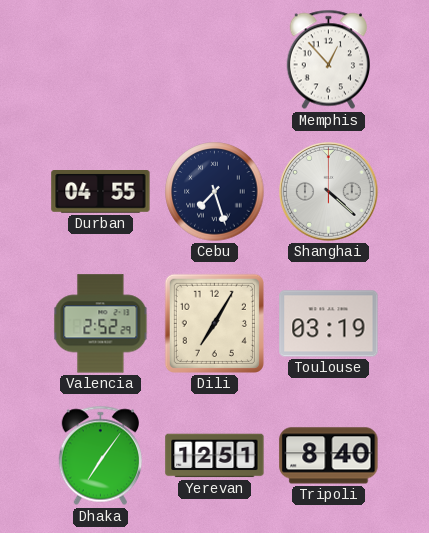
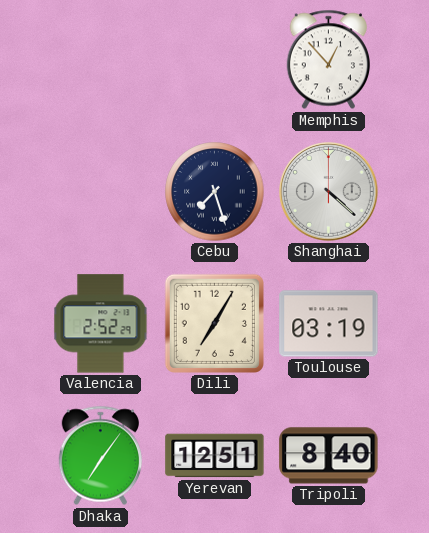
Durban: 04:55 -> none
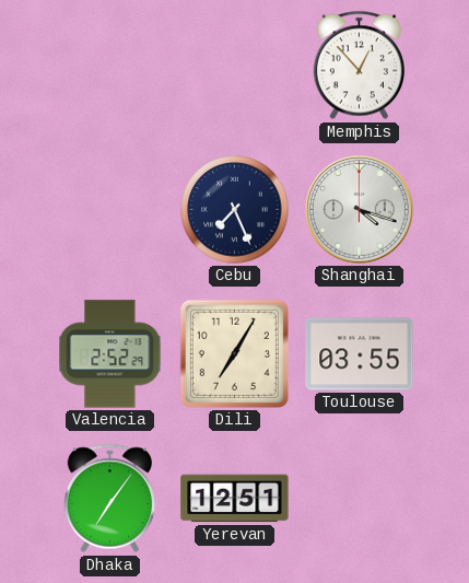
Cebu: 7:27 -> 7:26
Shanghai: 4:22 -> 4:18
Toulouse: 03:19 -> 03:55
Tripoli: 8:40 -> none
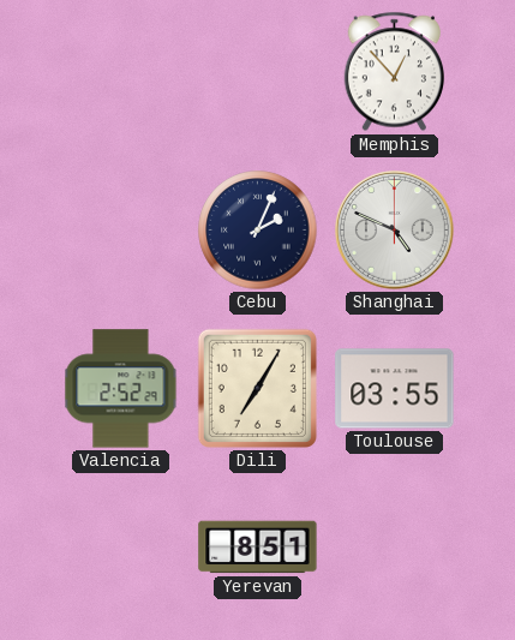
Cebu: 7:26 -> 2:04
Shanghai: 4:18 -> 4:49
Dhaka: 7:06 -> none
Yerevan: 12:51 -> 8:51
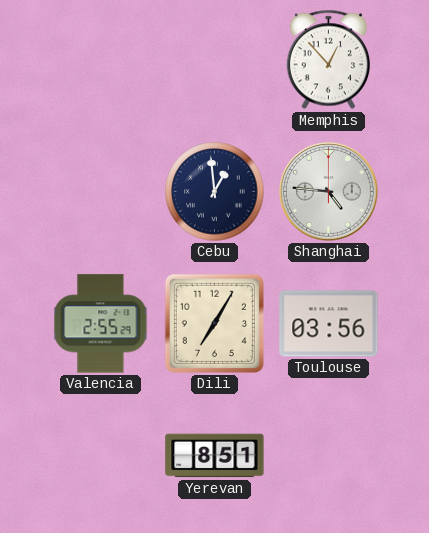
Cebu: 2:04 -> 12:59
Shanghai: 4:49 -> 4:46
Valencia: 2:52 -> 2:55
Toulouse: 03:55 -> 03:56
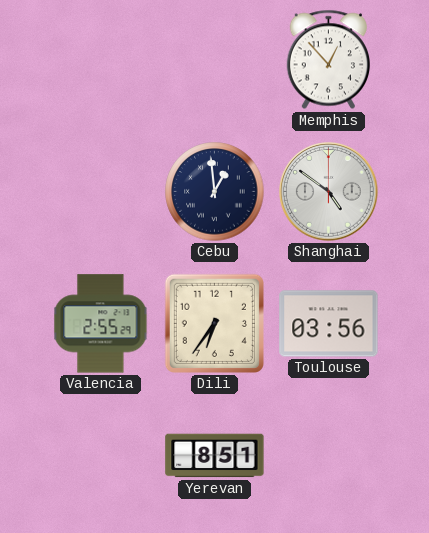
Shanghai: 4:46 -> 4:51
Dili: 7:05 -> 6:36
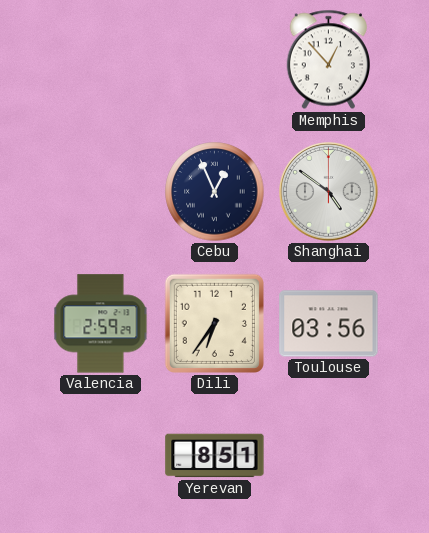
Cebu: 12:59 -> 12:56
Valencia: 2:55 -> 2:59
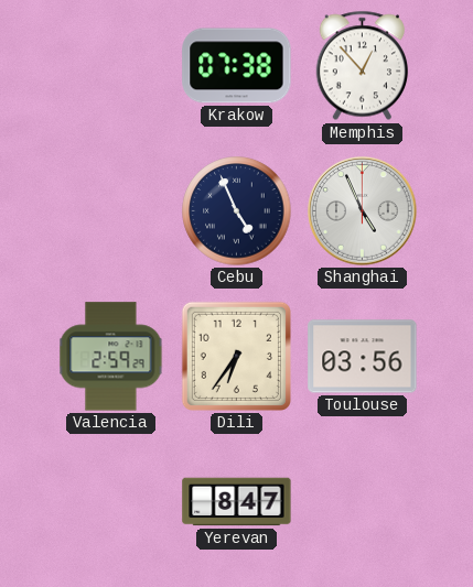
Krakow: none -> 07:38
Cebu: 12:56 -> 4:56
Shanghai: 4:51 -> 4:56
Yerevan: 8:51 -> 8:47
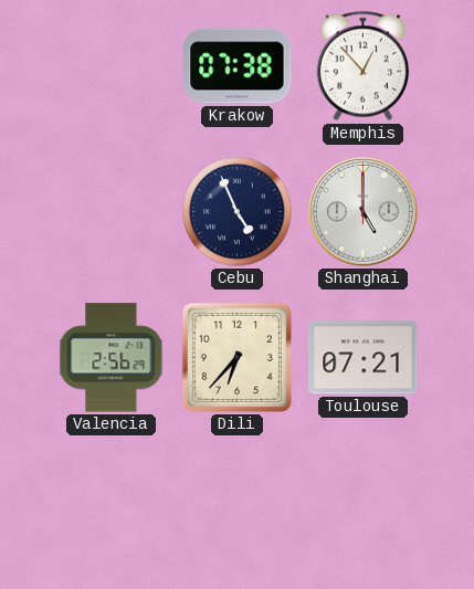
Shanghai: 4:56 -> 5:00
Valencia: 2:59 -> 2:56
Dili: 6:36 -> 6:37
Toulouse: 03:56 -> 07:21
Yerevan: 8:47 -> none
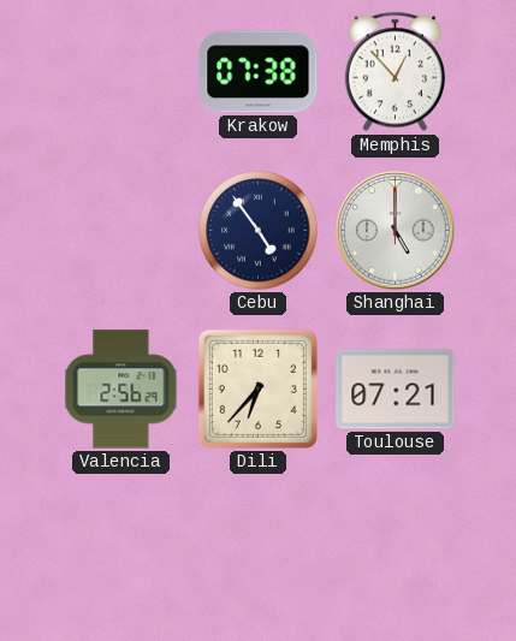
Cebu: 4:56 -> 4:54
